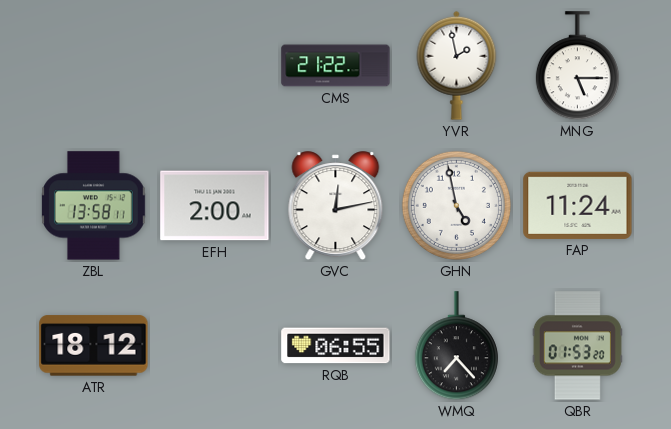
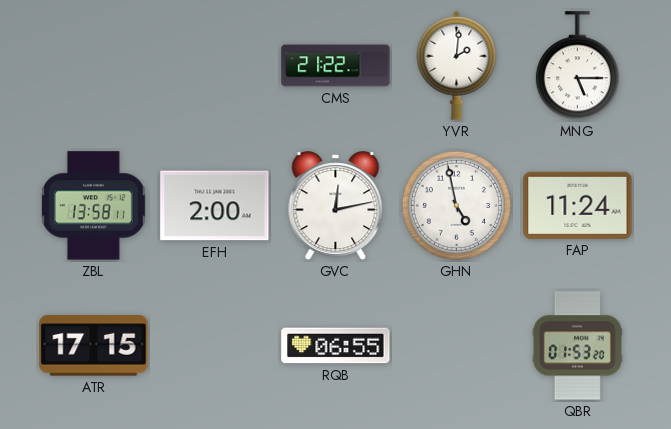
YVR: 1:58 -> 2:01
ATR: 18:12 -> 17:15
WMQ: 7:23 -> none
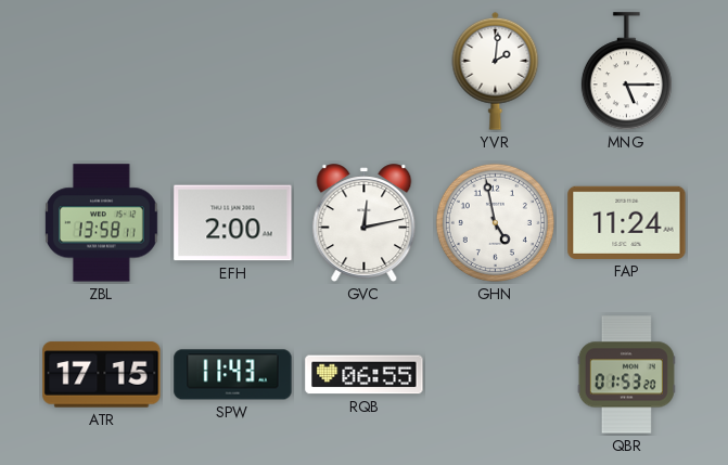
CMS: 21:22 -> none
SPW: none -> 11:43
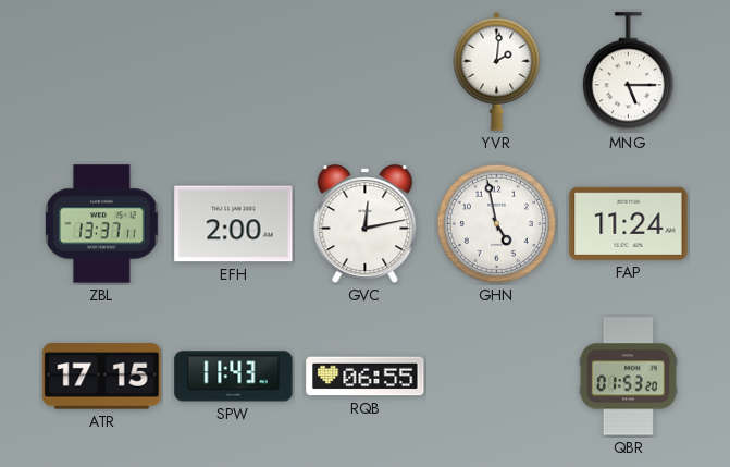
ZBL: 13:58 -> 13:37
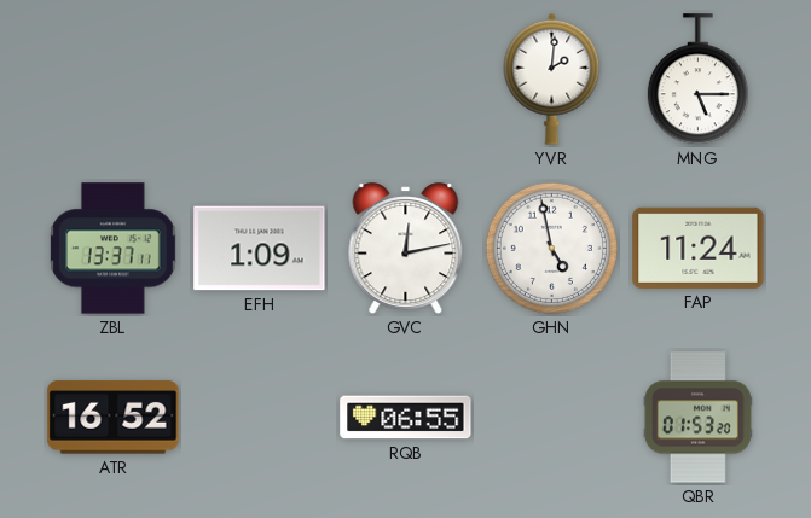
EFH: 2:00 -> 1:09
ATR: 17:15 -> 16:52
SPW: 11:43 -> none
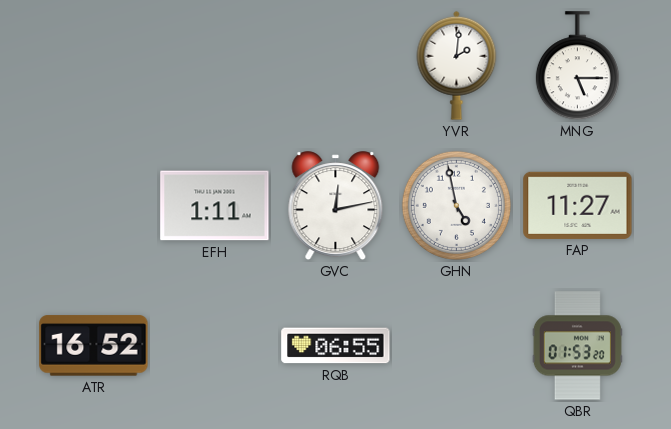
ZBL: 13:37 -> none
EFH: 1:09 -> 1:11
FAP: 11:24 -> 11:27
